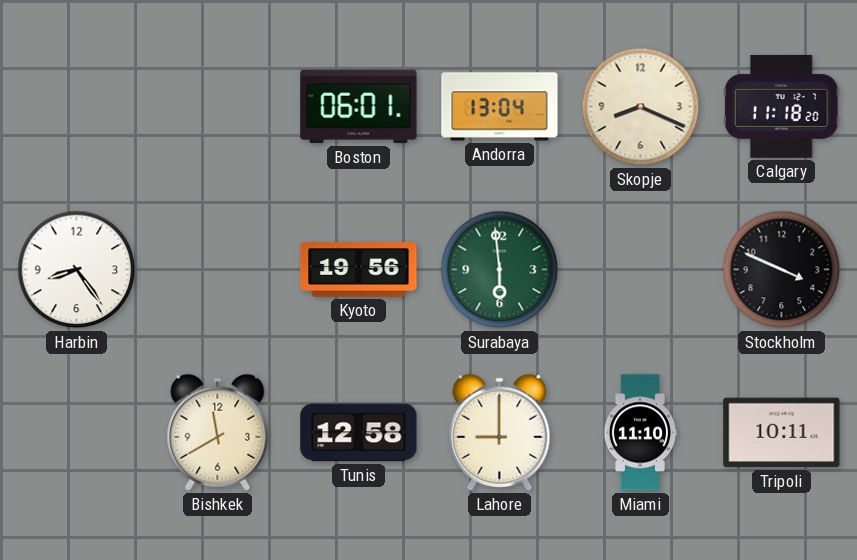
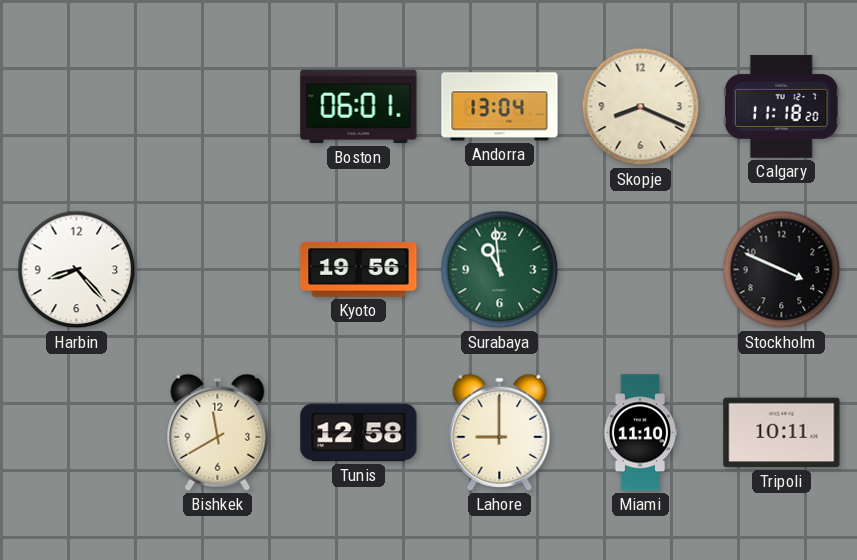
Harbin: 8:24 -> 8:23
Surabaya: 5:59 -> 10:59
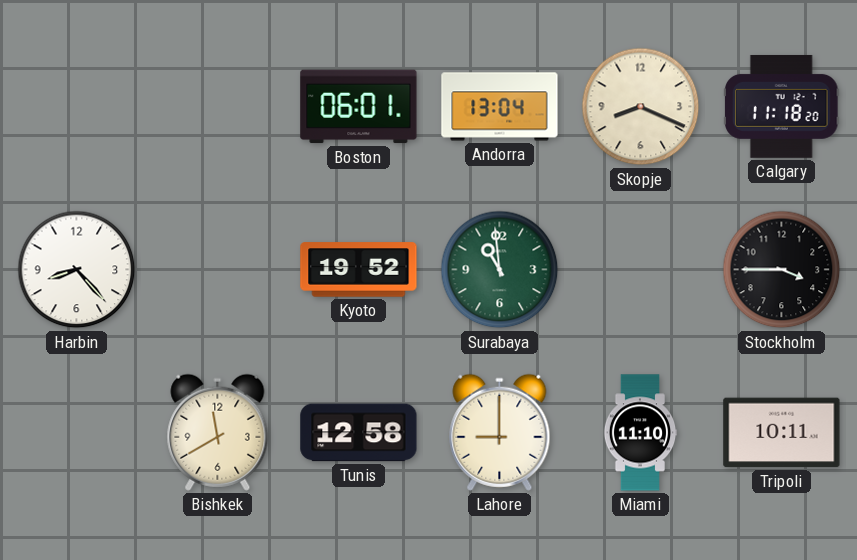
Kyoto: 19:56 -> 19:52
Stockholm: 3:49 -> 3:45
